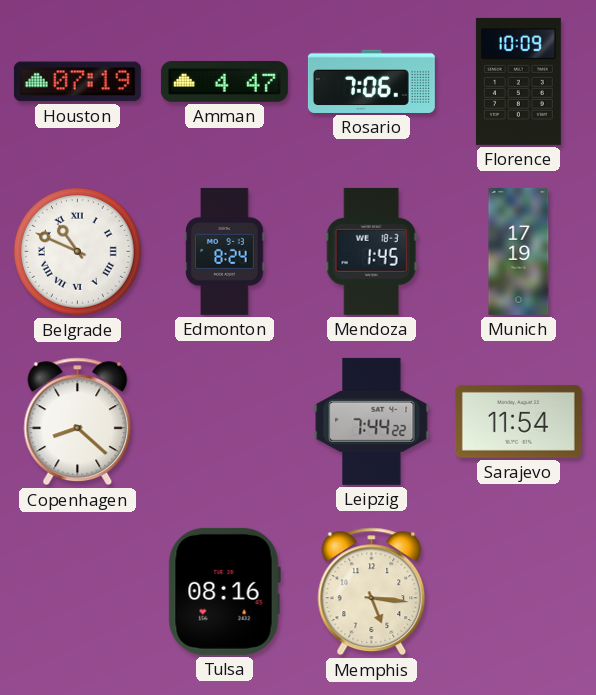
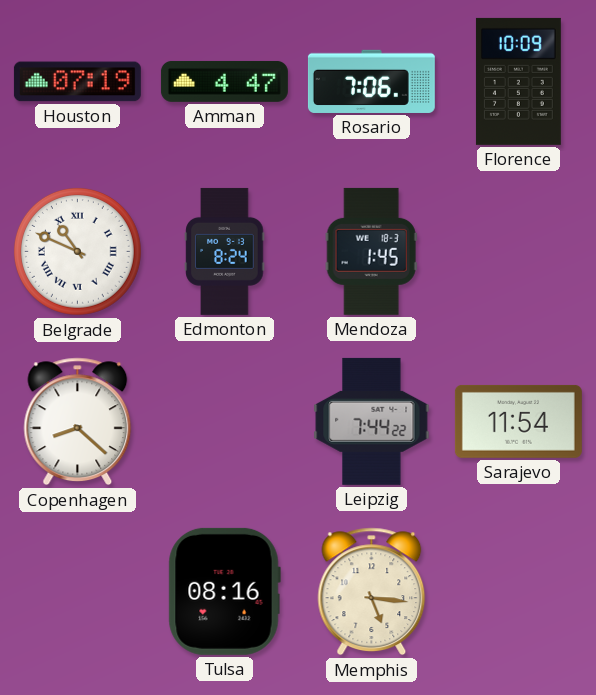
Munich: 17:19 -> none
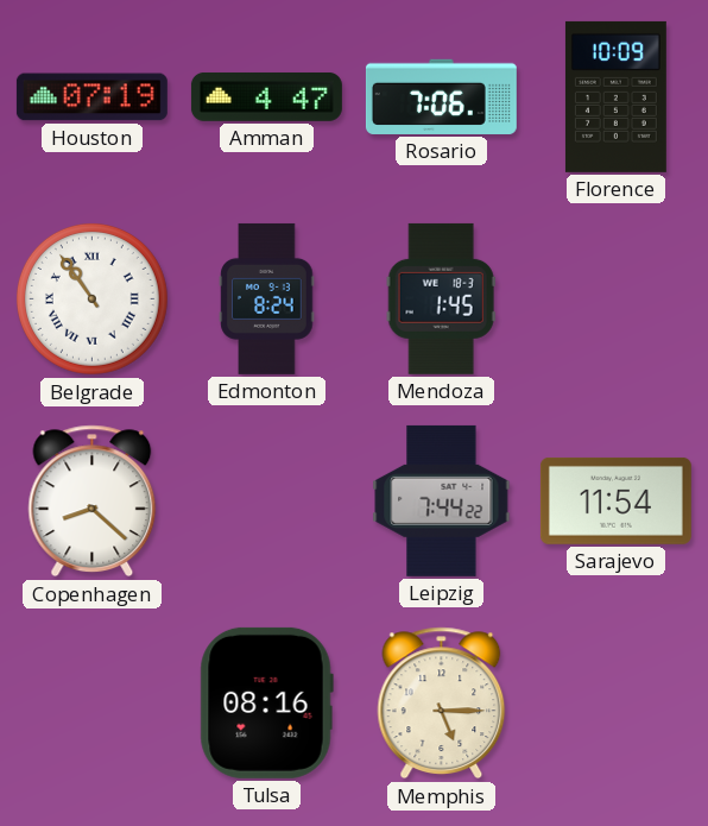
Belgrade: 10:49 -> 10:54
Memphis: 5:16 -> 5:15
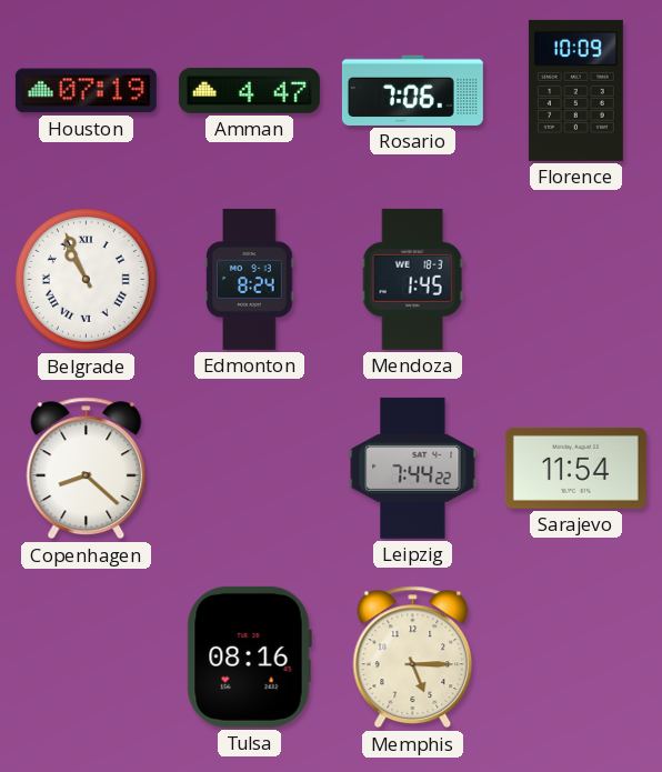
Belgrade: 10:54 -> 10:56
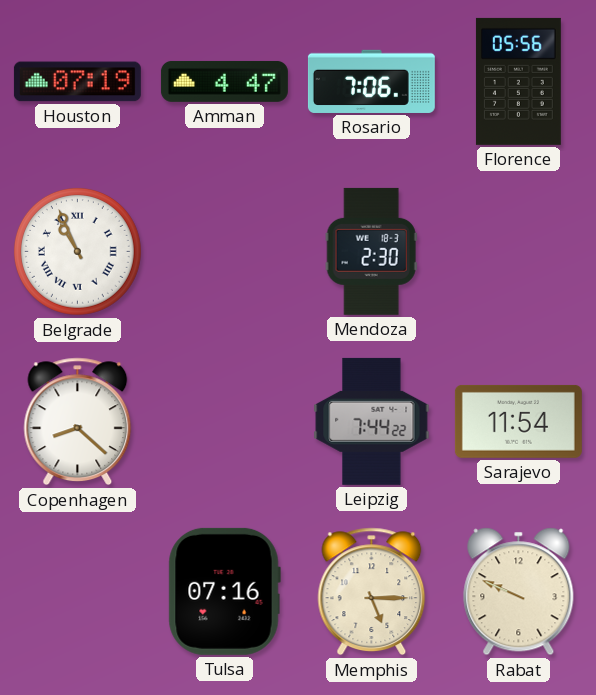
Florence: 10:09 -> 05:56
Edmonton: 8:24 -> none
Mendoza: 1:45 -> 2:30
Tulsa: 08:16 -> 07:16
Rabat: none -> 9:49
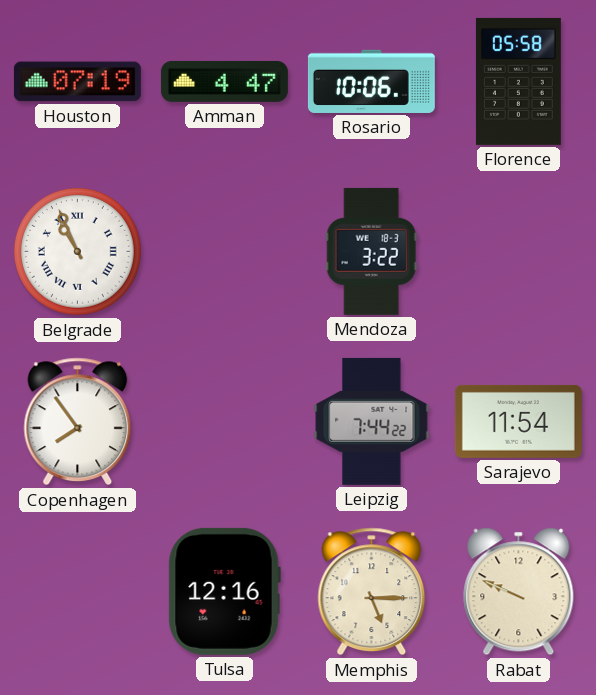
Rosario: 7:06 -> 10:06
Florence: 05:56 -> 05:58
Mendoza: 2:30 -> 3:22
Copenhagen: 8:22 -> 7:54
Tulsa: 07:16 -> 12:16
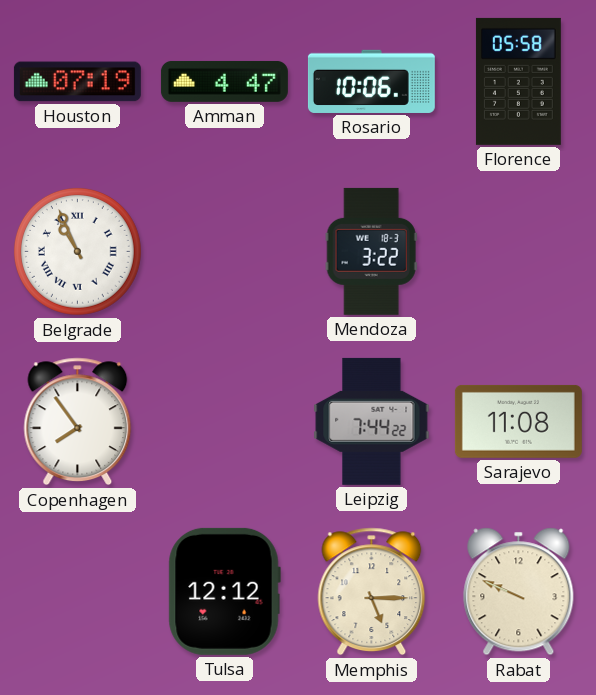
Sarajevo: 11:54 -> 11:08
Tulsa: 12:16 -> 12:12
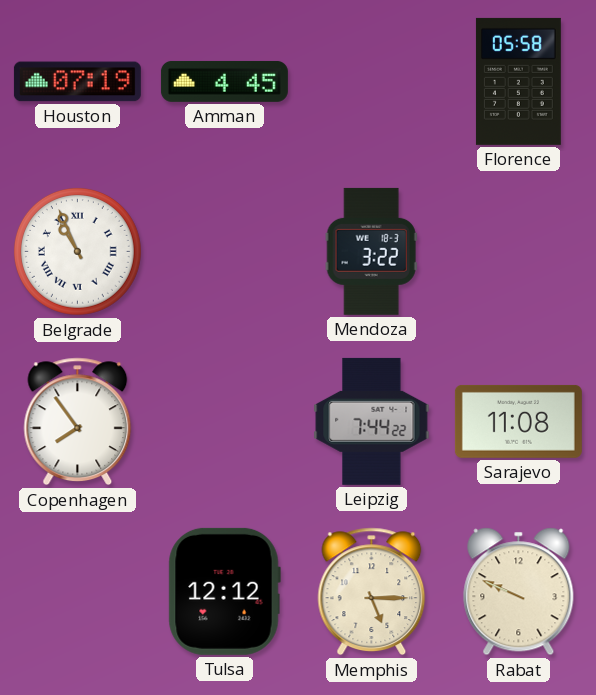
Amman: 4:47 -> 4:45
Rosario: 10:06 -> none
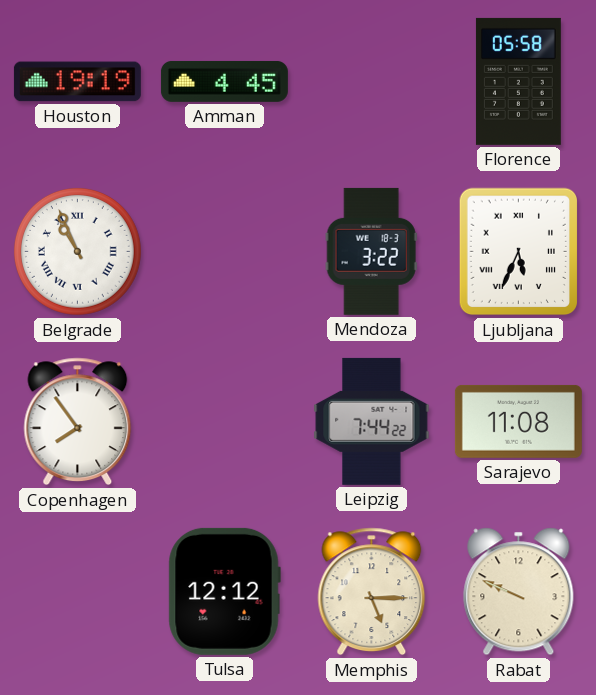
Houston: 07:19 -> 19:19
Ljubljana: none -> 5:34
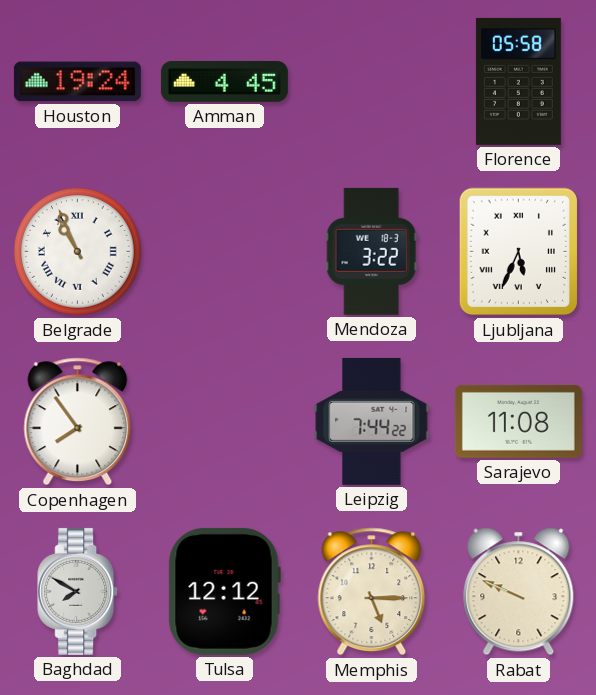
Houston: 19:19 -> 19:24
Baghdad: none -> 7:50
